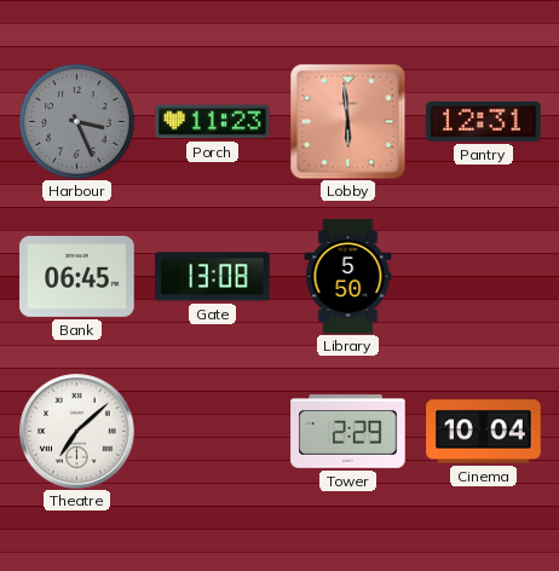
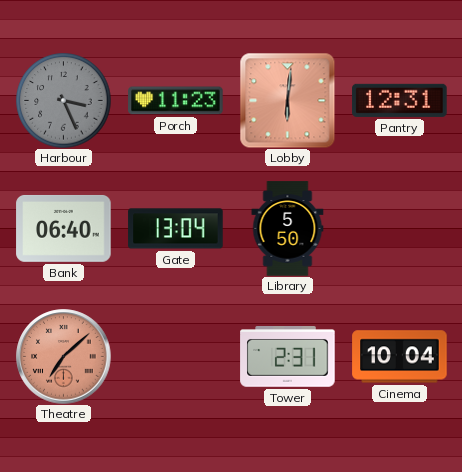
Lobby: 5:59 -> 6:01
Bank: 06:45 -> 06:40
Gate: 13:08 -> 13:04
Theatre dial: white -> salmon
Tower: 2:29 -> 2:31
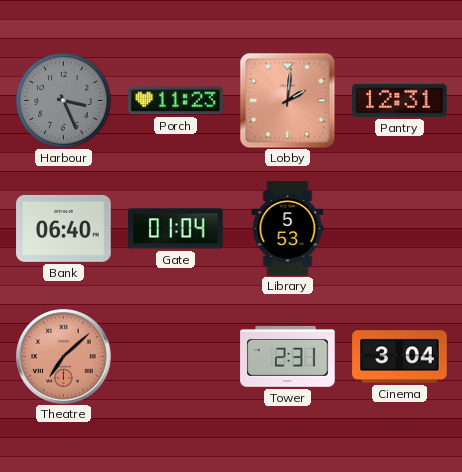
Lobby: 6:01 -> 2:01
Gate: 13:04 -> 01:04
Library: 5:50 -> 5:53
Cinema: 10:04 -> 3:04
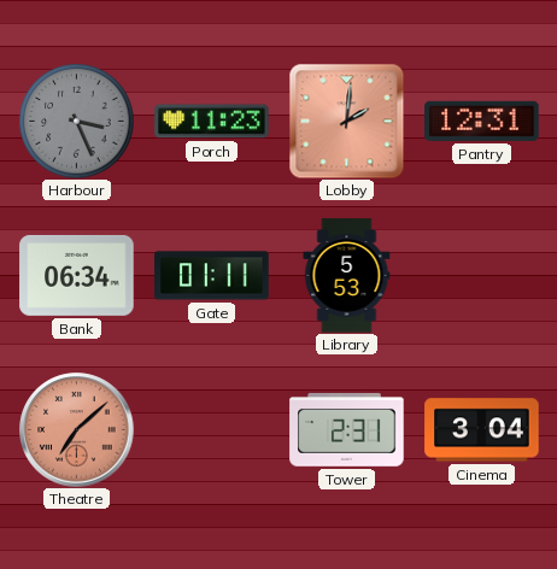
Bank: 06:40 -> 06:34
Gate: 01:04 -> 01:11
